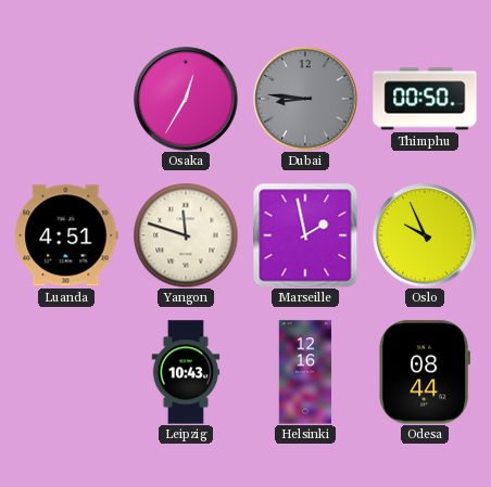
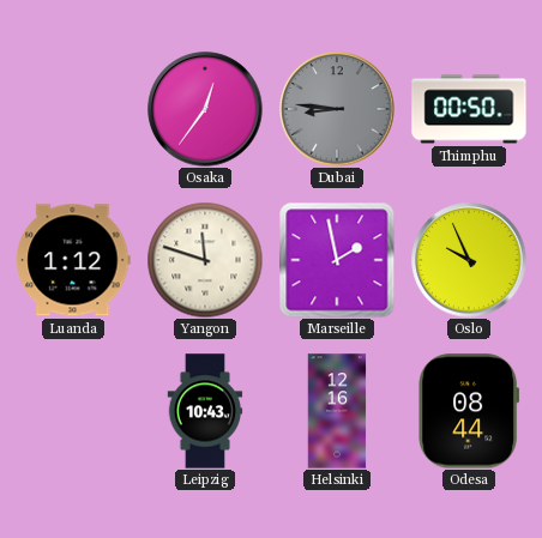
Osaka: 12:35 -> 12:36
Luanda: 4:51 -> 1:12
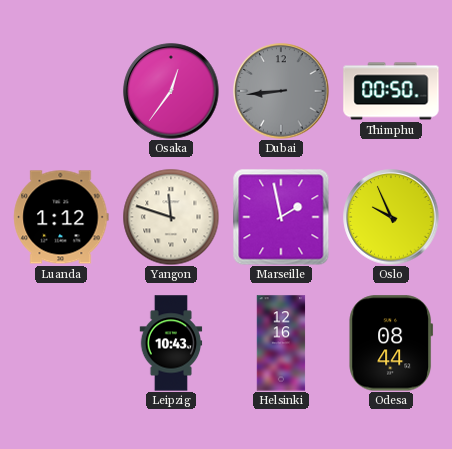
Dubai: 8:46 -> 8:44
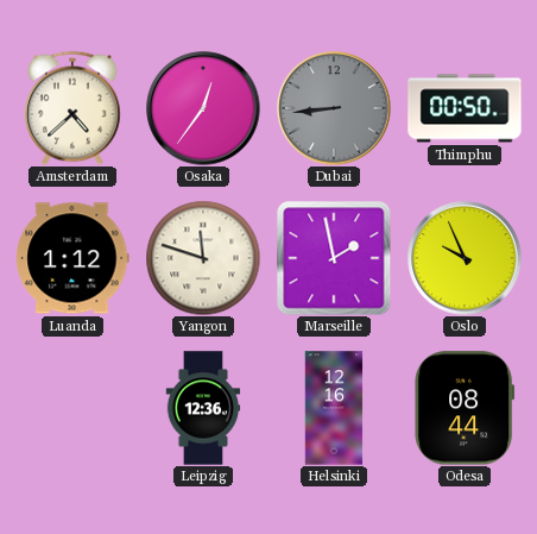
Amsterdam: none -> 4:38
Leipzig: 10:43 -> 12:36
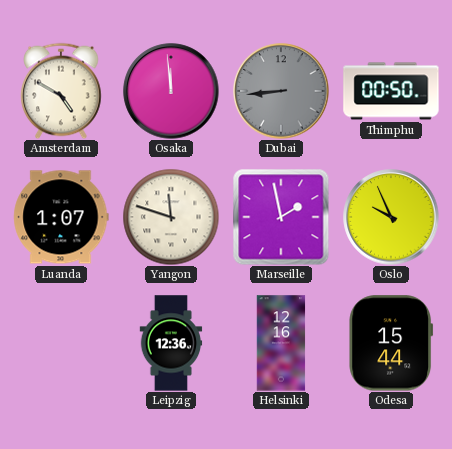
Amsterdam: 4:38 -> 4:50
Osaka: 12:36 -> 11:59
Luanda: 1:12 -> 1:07
Odesa: 08:44 -> 15:44
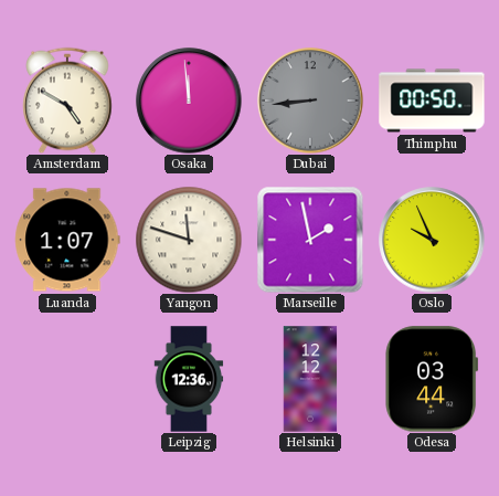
Helsinki: 12:16 -> 12:12
Odesa: 15:44 -> 03:44
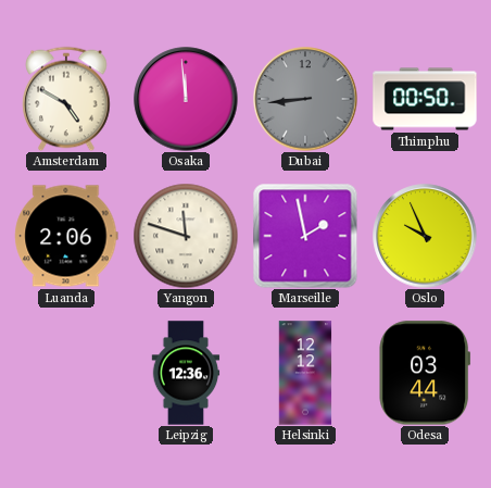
Luanda: 1:07 -> 2:06
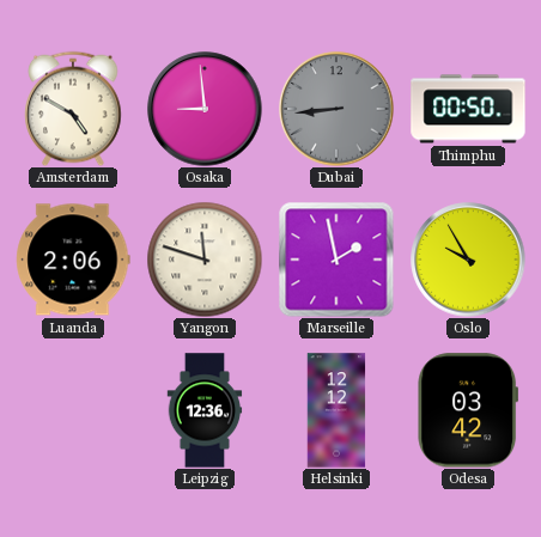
Osaka: 11:59 -> 8:59
Oslo: 9:56 -> 9:55
Odesa: 03:44 -> 03:42
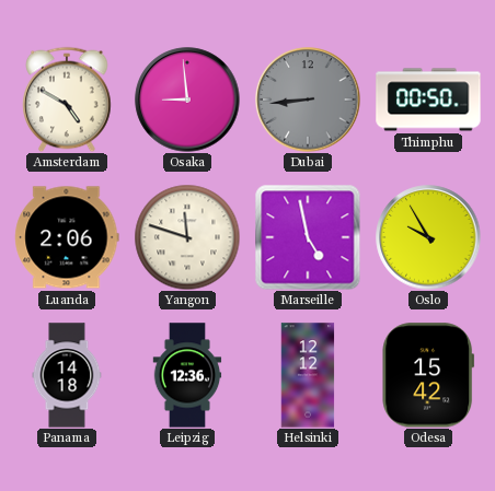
Marseille: 1:58 -> 4:58
Panama: none -> 14:18
Odesa: 03:42 -> 15:42
